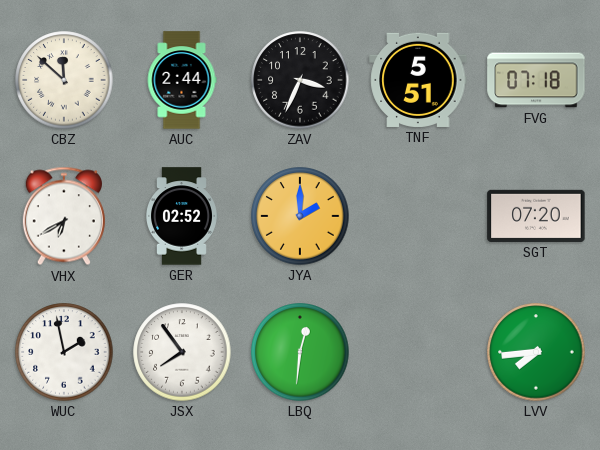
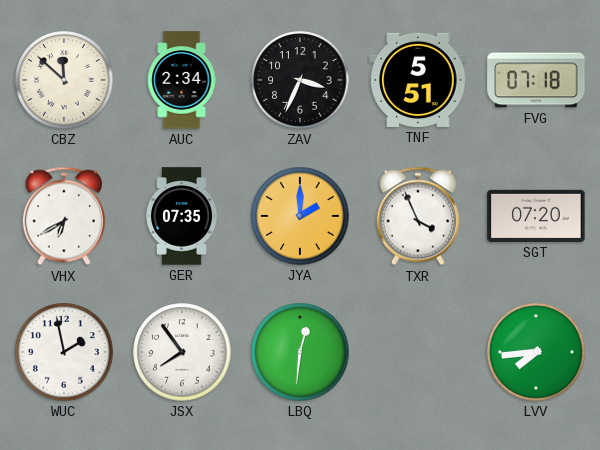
AUC: 2:44 -> 2:34
GER: 02:52 -> 07:35
TXR: none -> 3:56
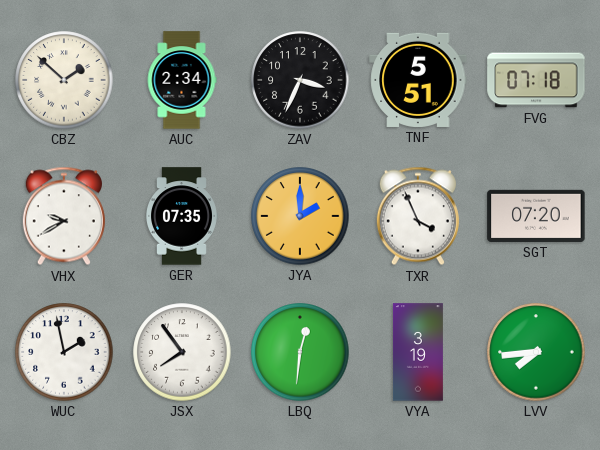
CBZ: 11:52 -> 1:52
VHX: 6:40 -> 9:40
VYA: none -> 3:19
